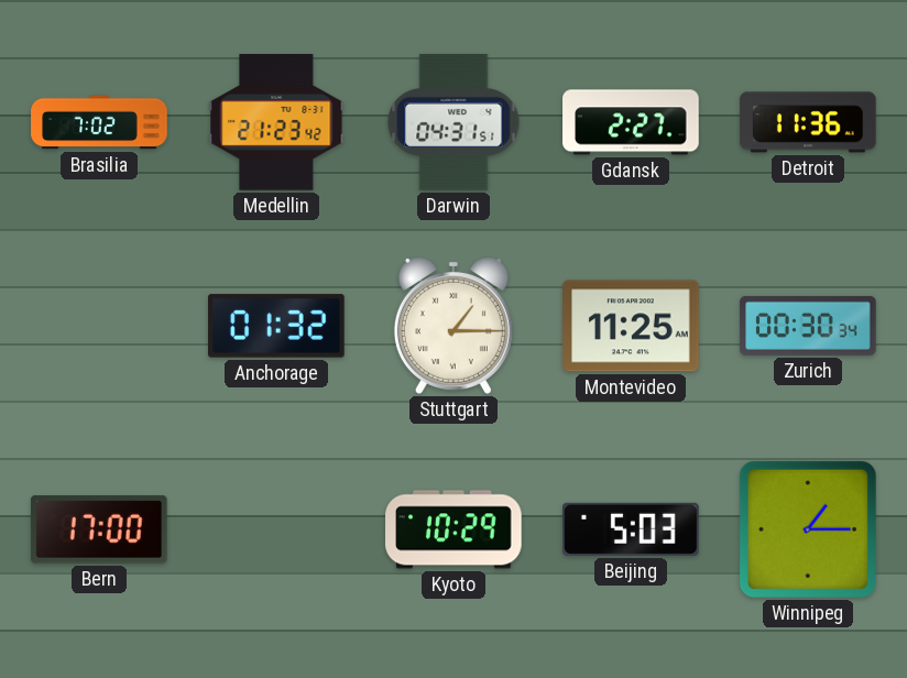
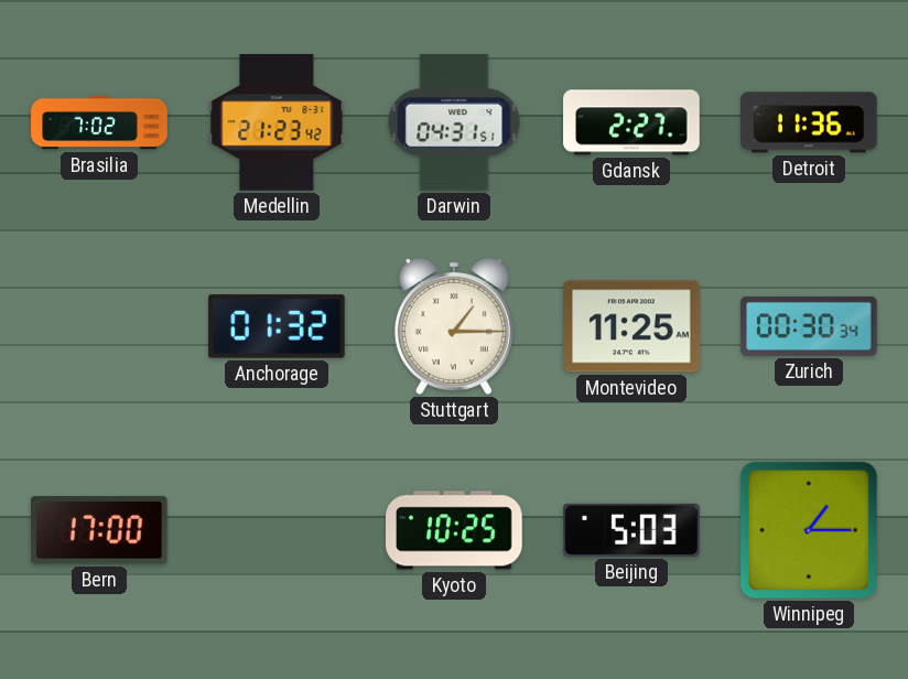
Kyoto: 10:29 -> 10:25
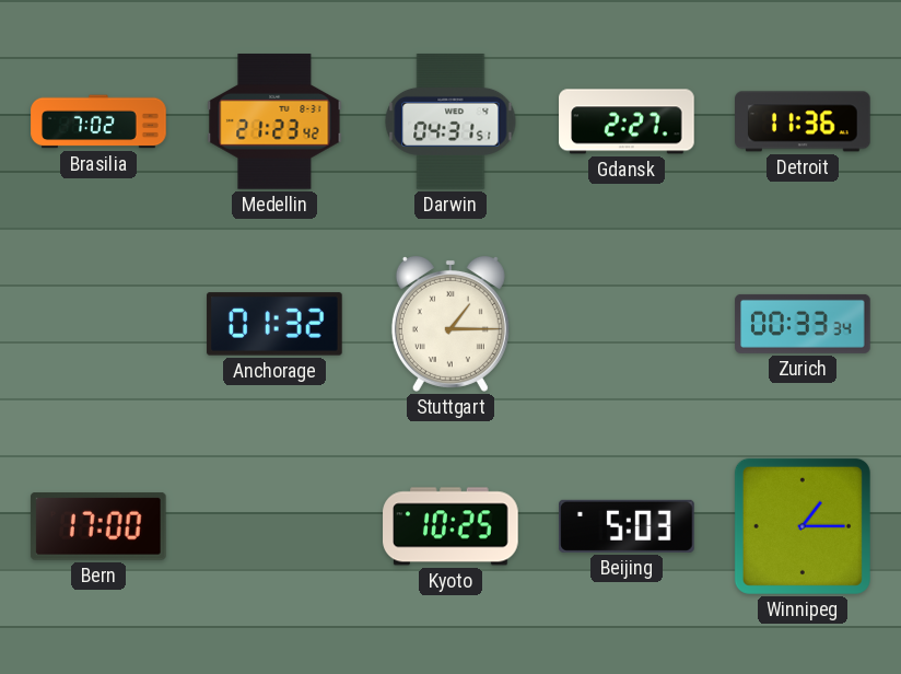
Montevideo: 11:25 -> none
Zurich: 00:30 -> 00:33
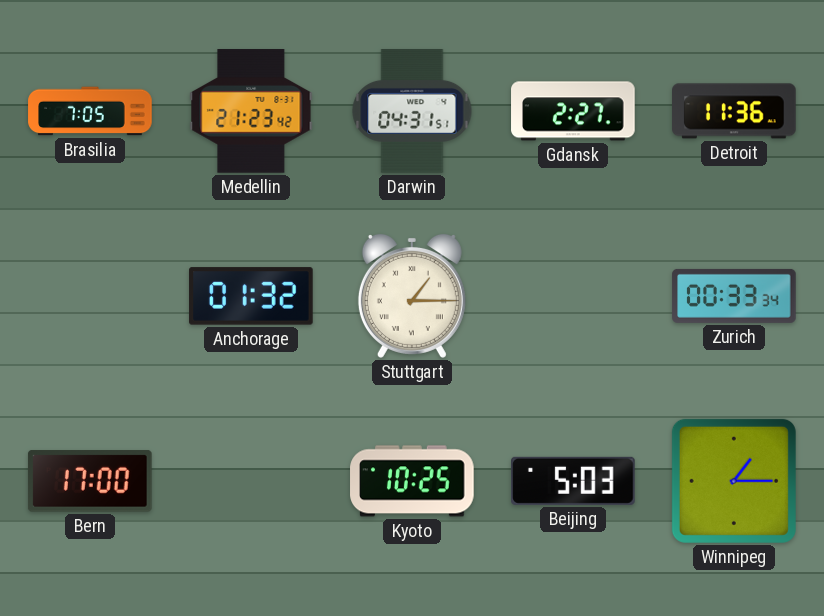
Brasilia: 7:02 -> 7:05
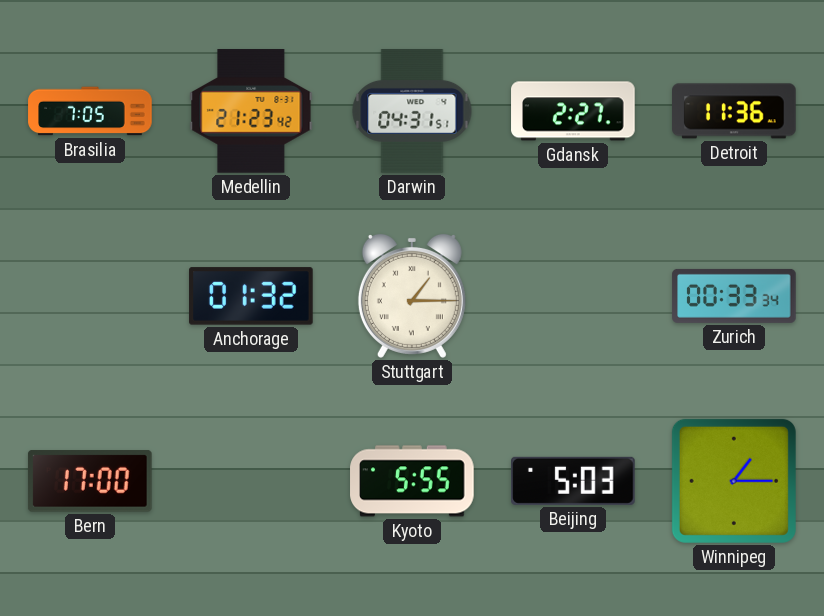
Kyoto: 10:25 -> 5:55
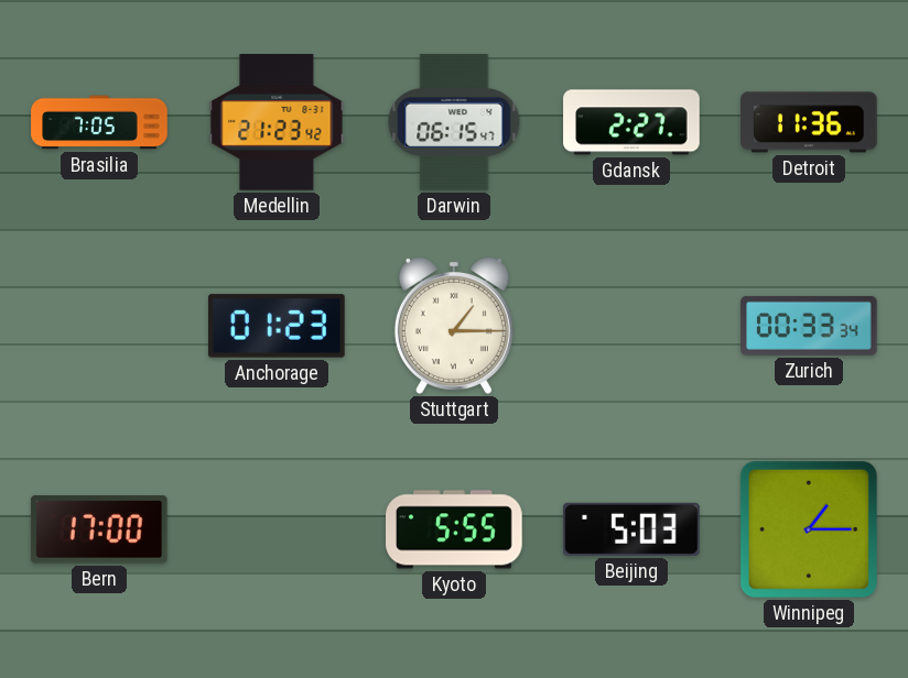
Darwin: 04:31 -> 06:15
Anchorage: 01:32 -> 01:23
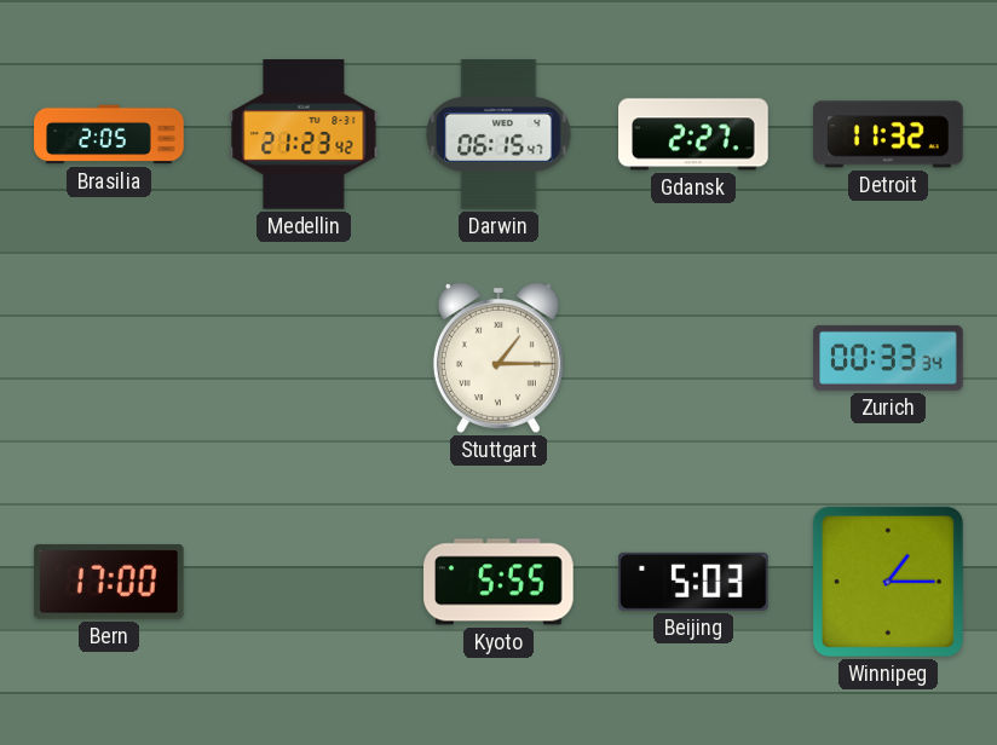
Brasilia: 7:05 -> 2:05
Detroit: 11:36 -> 11:32
Anchorage: 01:23 -> none
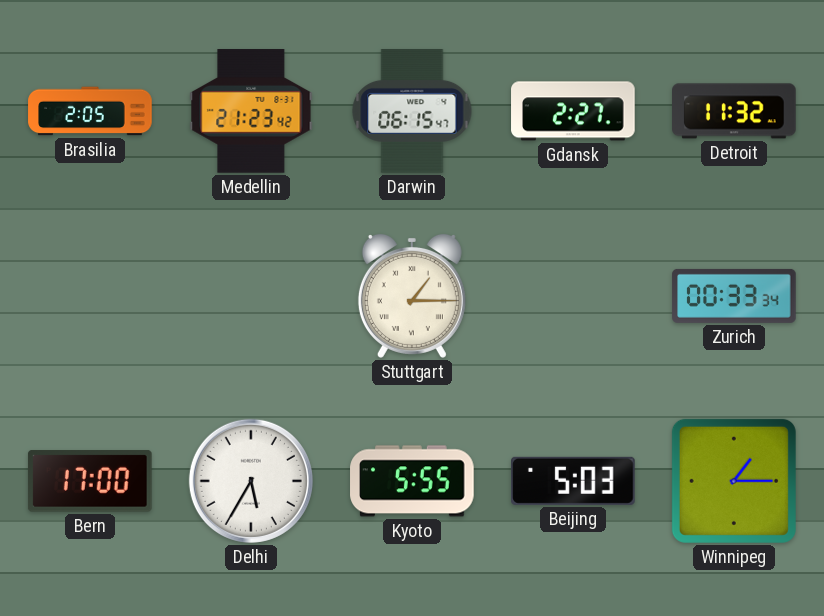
Delhi: none -> 5:35
